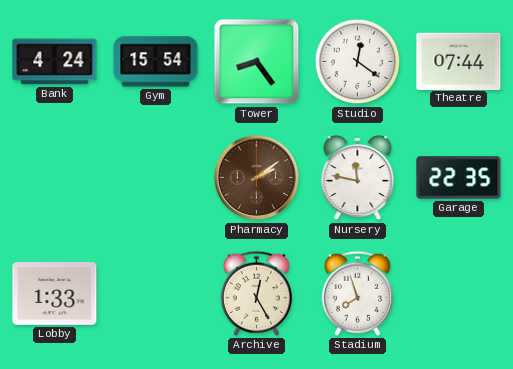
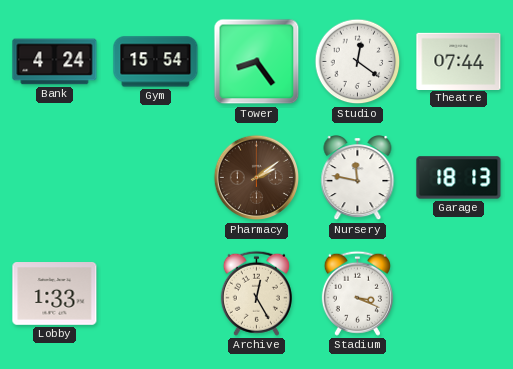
Garage: 22:35 -> 18:13
Stadium: 7:57 -> 3:19
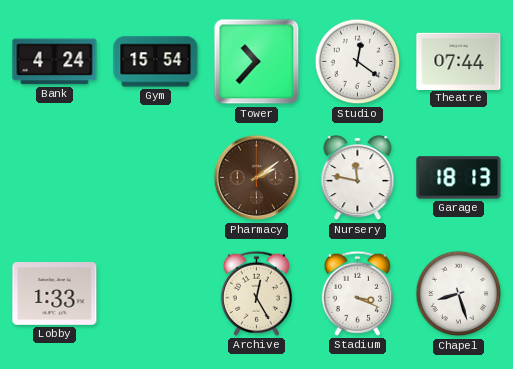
Tower: 8:24 -> 10:37
Chapel: none -> 8:27
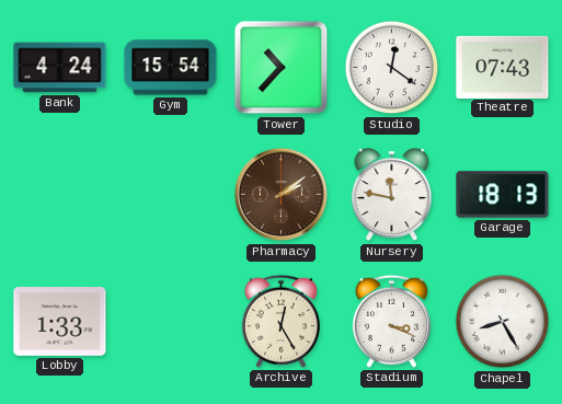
Theatre: 07:44 -> 07:43
Chapel: 8:27 -> 8:25
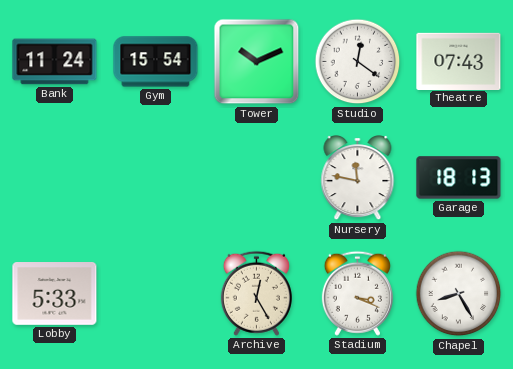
Bank: 4:24 -> 11:24
Tower: 10:37 -> 10:11
Pharmacy: 2:09 -> none
Lobby: 1:33 -> 5:33
